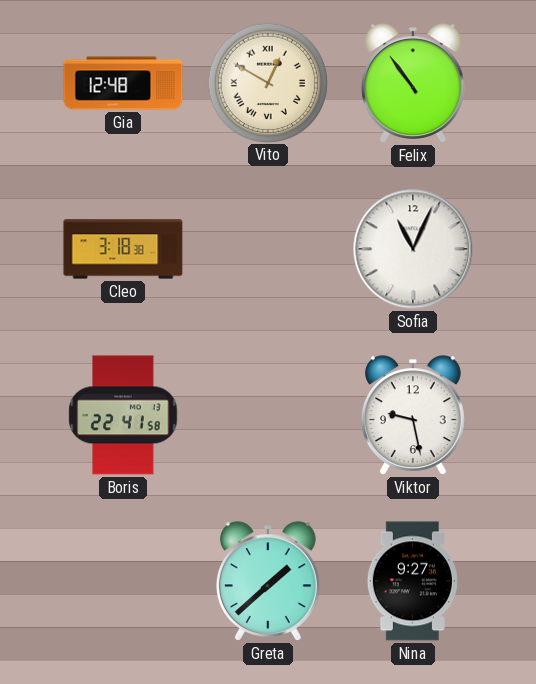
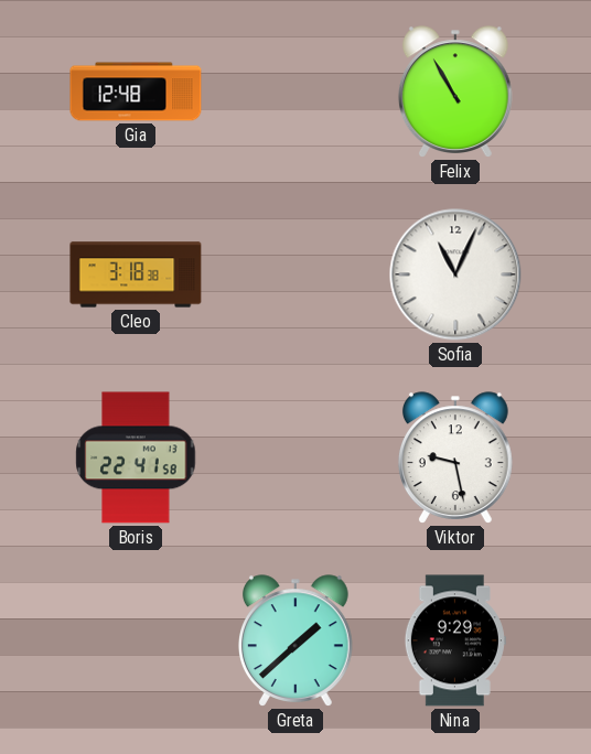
Vito: 12:50 -> none
Felix: 10:54 -> 10:55
Nina: 9:27 -> 9:29
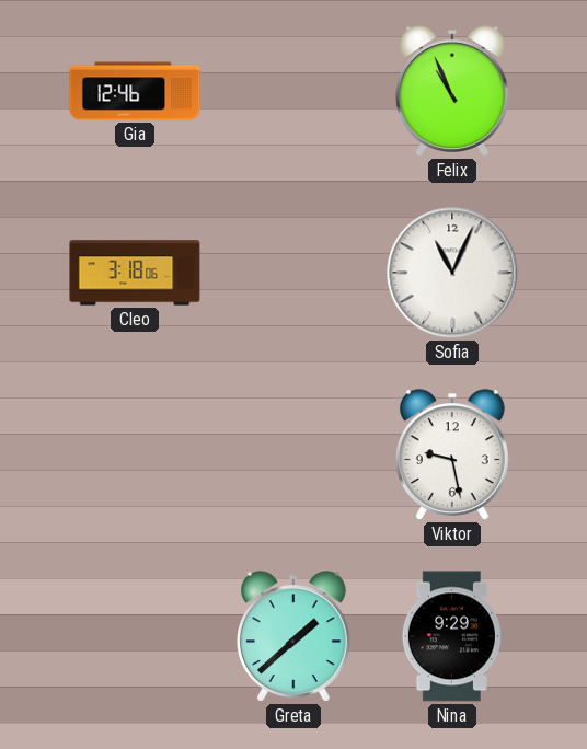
Gia: 12:48 -> 12:46
Felix: 10:55 -> 10:56
Cleo: 3:18:38 -> 3:18:06
Boris: 22:41 -> none
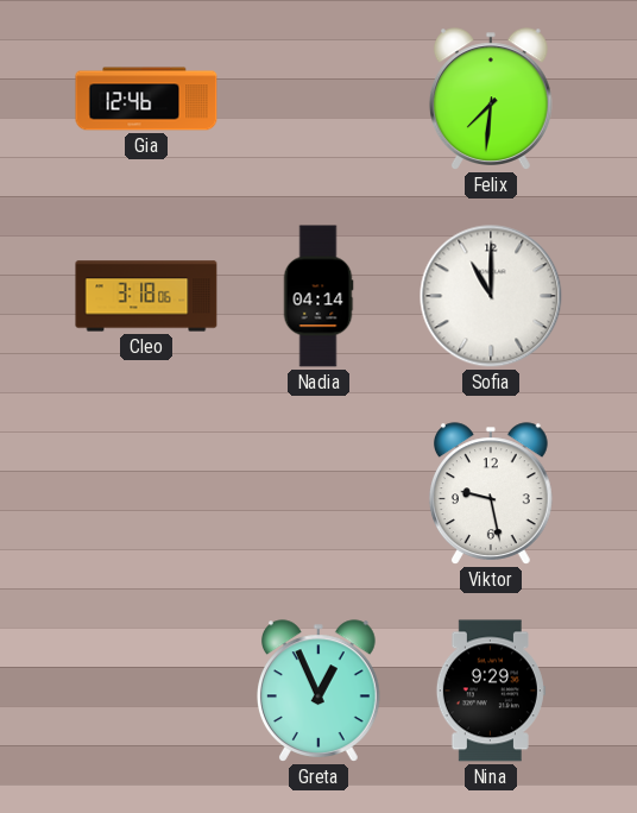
Felix: 10:56 -> 7:31
Nadia: none -> 04:14
Sofia: 11:04 -> 11:00
Greta: 1:38 -> 12:56
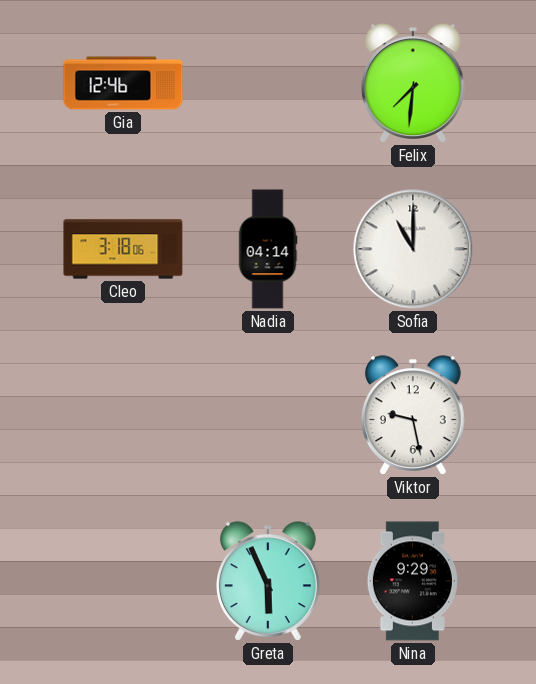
Greta: 12:56 -> 5:56
